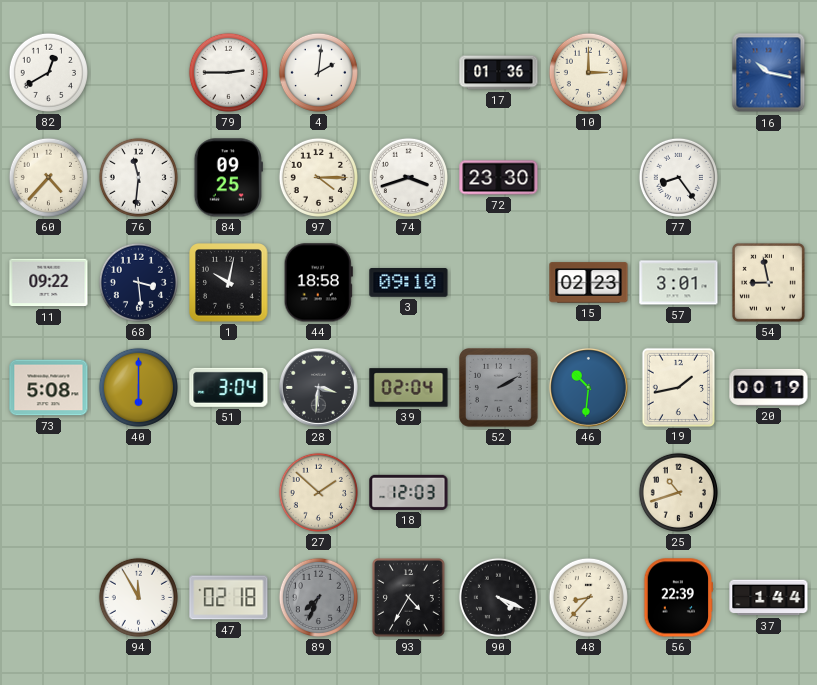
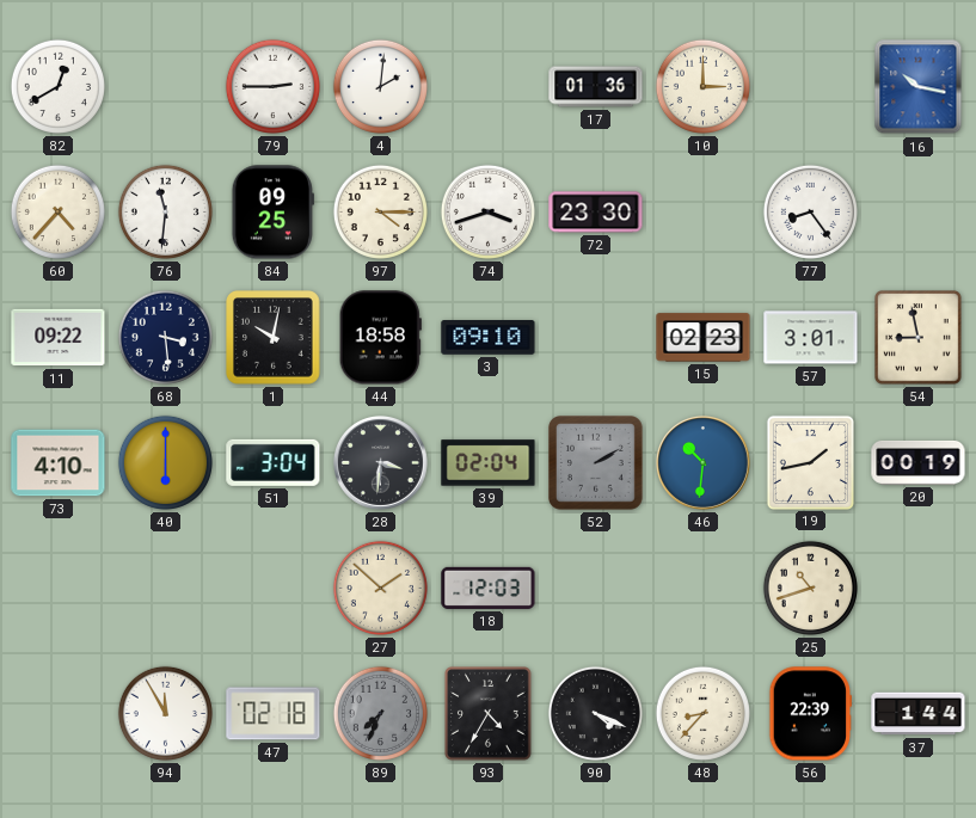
73: 5:08 -> 4:10
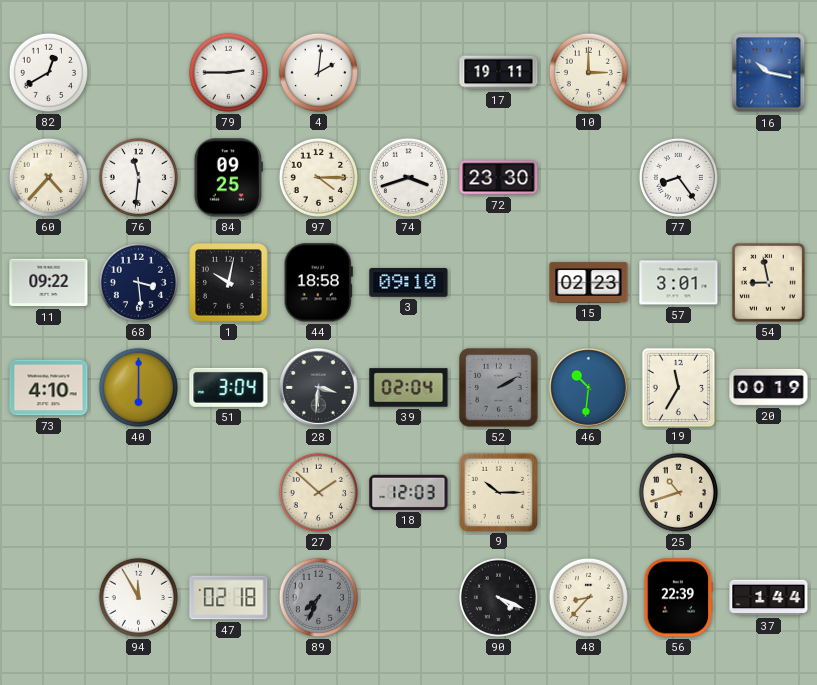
17: 01:36 -> 19:11
19: 1:43 -> 11:35
9: none -> 10:15
93: 4:35 -> none
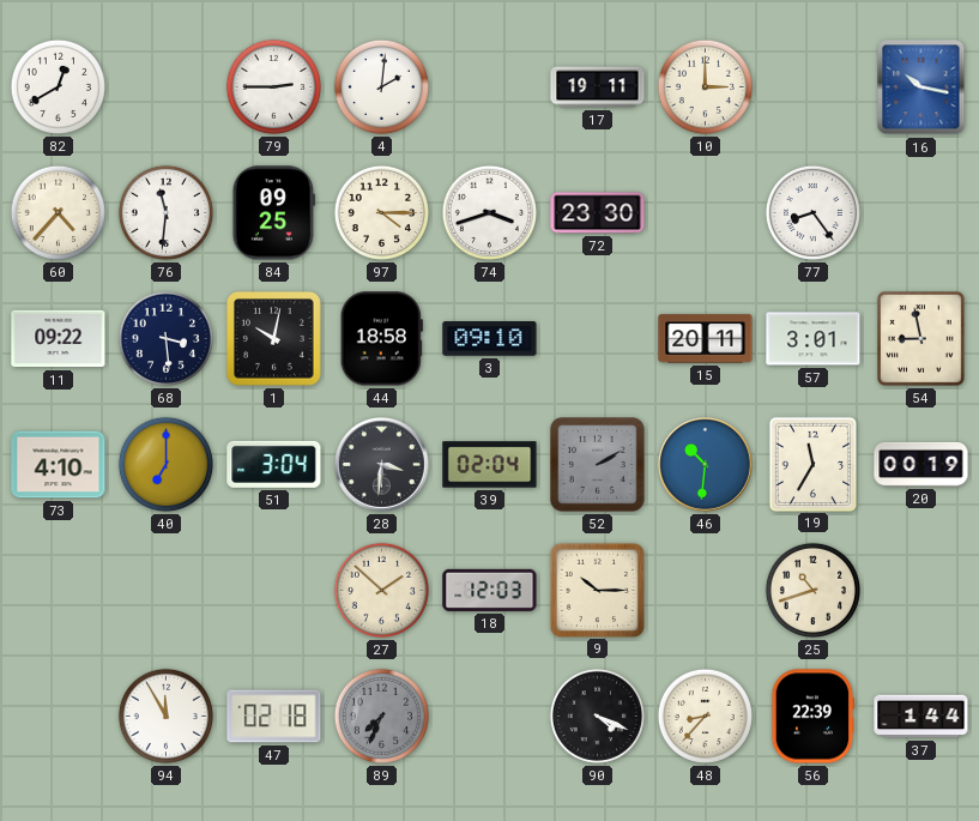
15: 02:23 -> 20:11
40: 6:00 -> 7:00
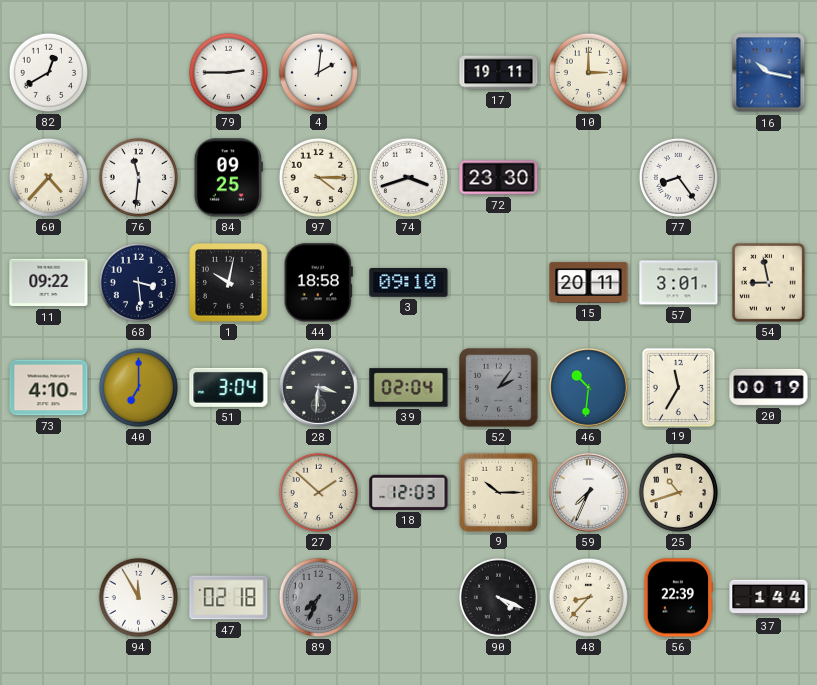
52: 2:10 -> 2:06
59: none -> 7:34
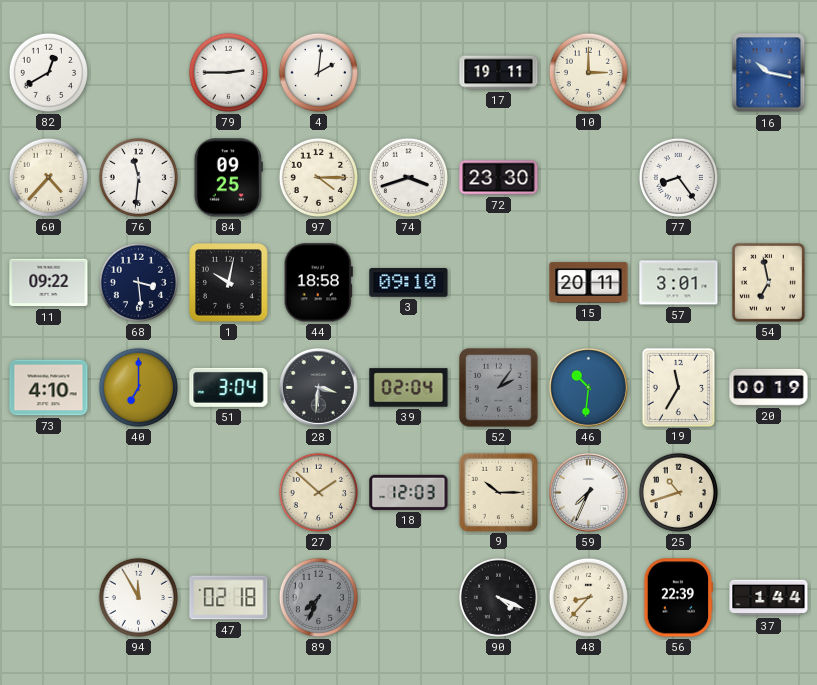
54: 8:58 -> 6:58
